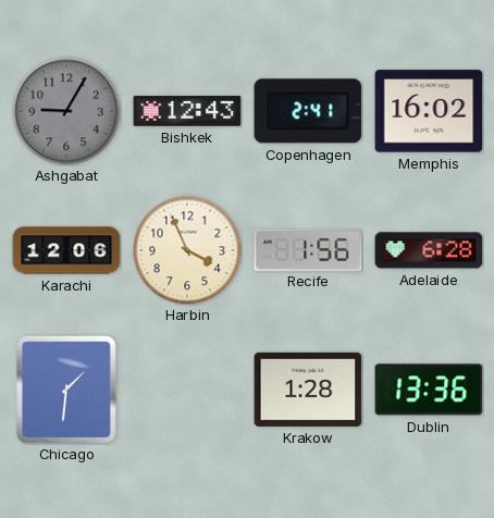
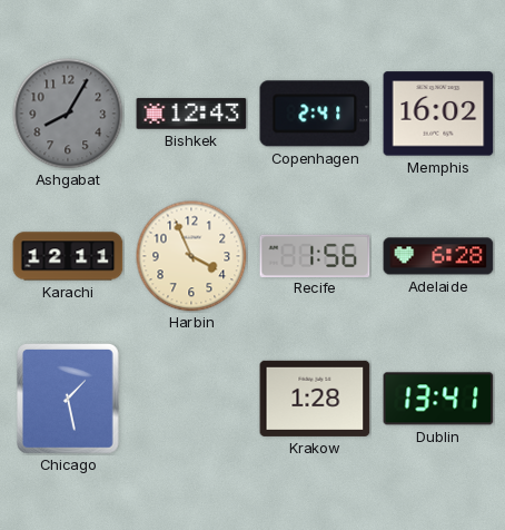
Ashgabat: 9:05 -> 8:05
Karachi: 12:06 -> 12:11
Chicago: 1:31 -> 1:28
Dublin: 13:36 -> 13:41
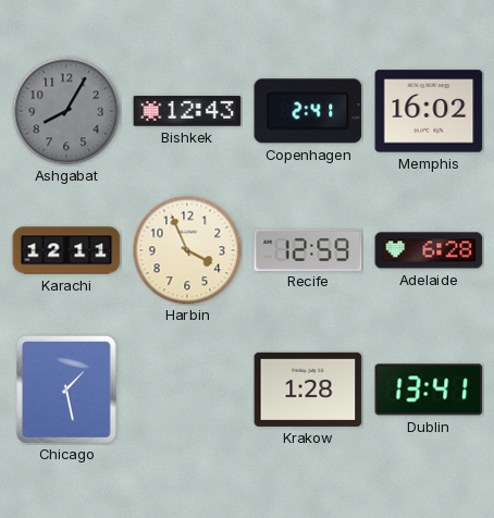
Recife: 1:56 -> 12:59
